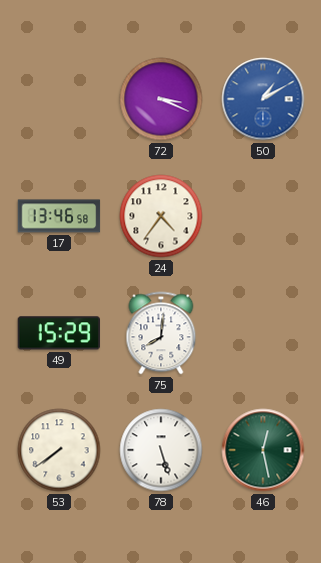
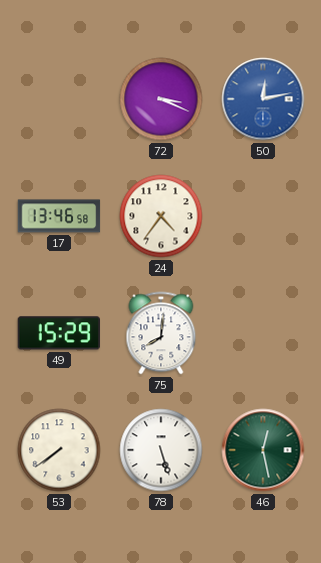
50: 1:10 -> 12:13
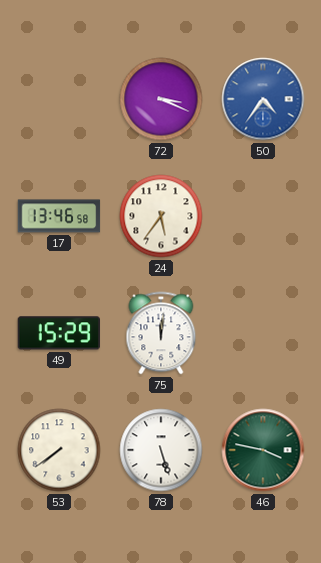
50: 12:13 -> 4:36
24: 4:36 -> 5:36
75: 8:01 -> 12:01
46: 12:28 -> 3:47
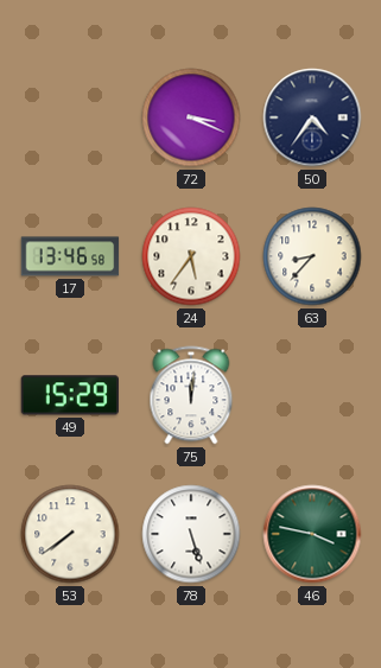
50 dial: blue -> navy
63: none -> 8:37
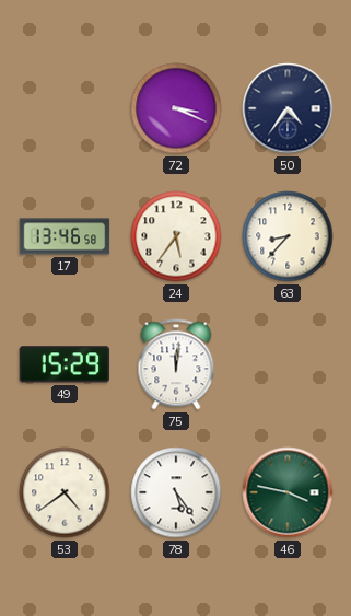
53: 7:39 -> 4:39
78: 5:27 -> 5:24
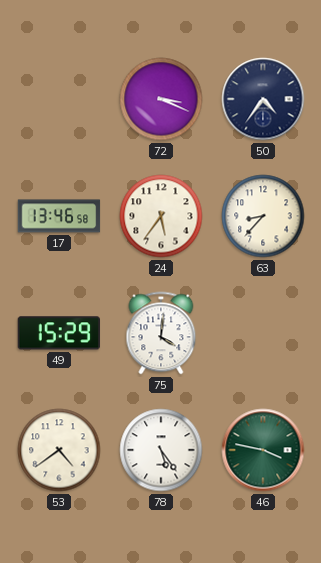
75: 12:01 -> 4:01
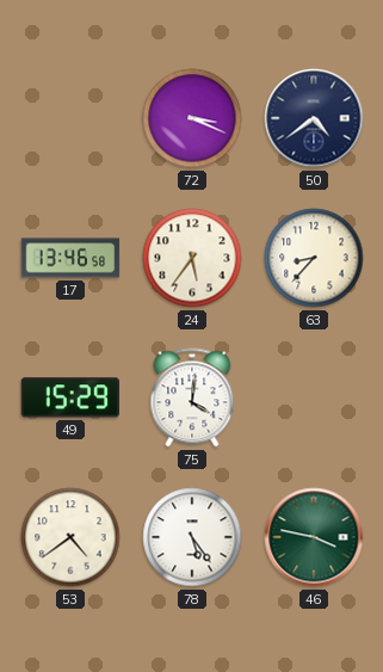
50: 4:36 -> 4:39
